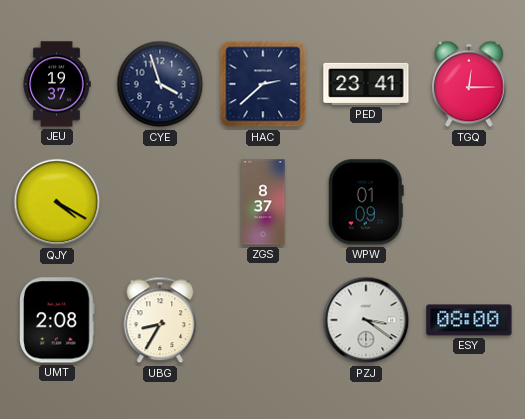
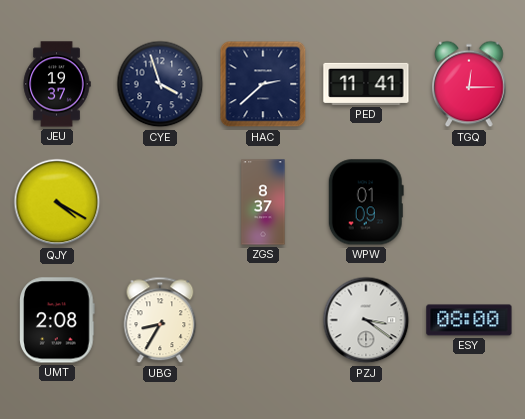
PED: 23:41 -> 11:41
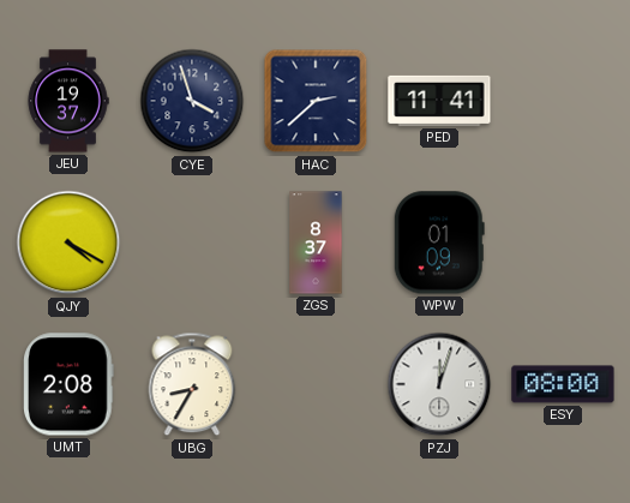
TGQ: 12:15 -> none
PZJ: 3:21 -> 12:03
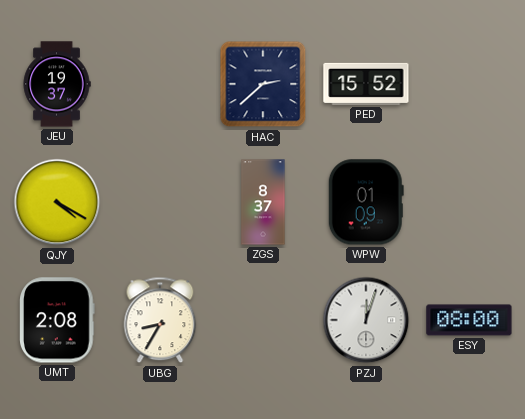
CYE: 3:57 -> none
PED: 11:41 -> 15:52
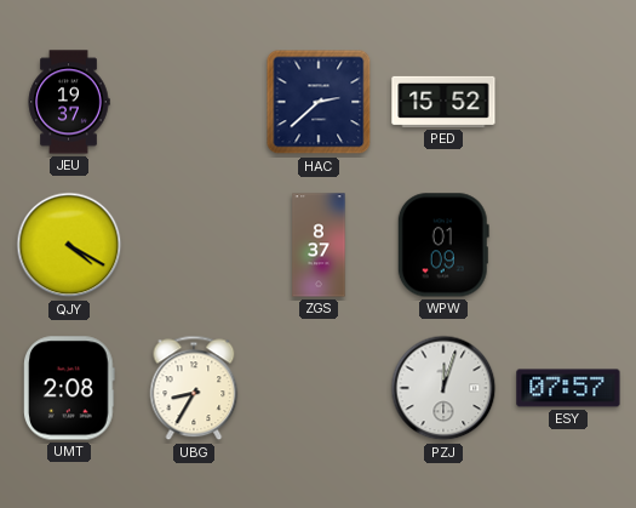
ESY: 08:00 -> 07:57
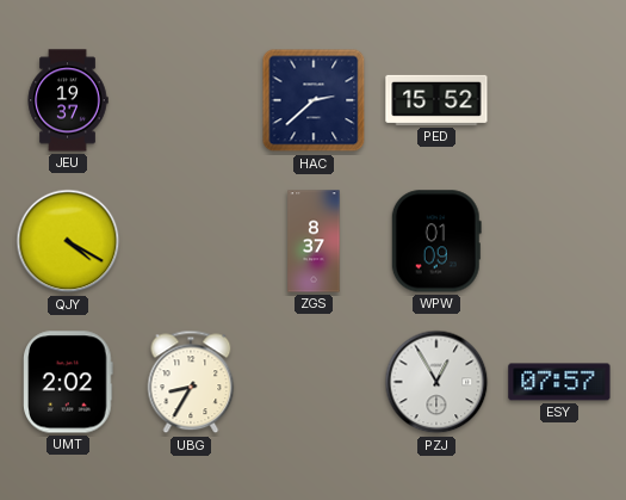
UMT: 2:08 -> 2:02
PZJ: 12:03 -> 12:55
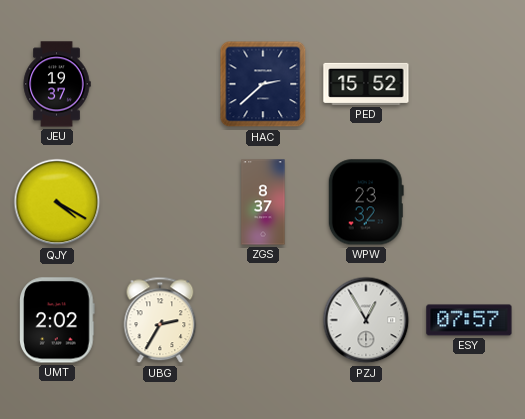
WPW: 01:09 -> 23:32
UBG: 8:35 -> 2:35
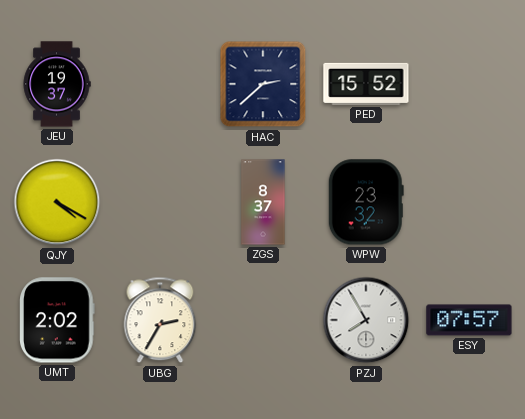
PZJ: 12:55 -> 7:55
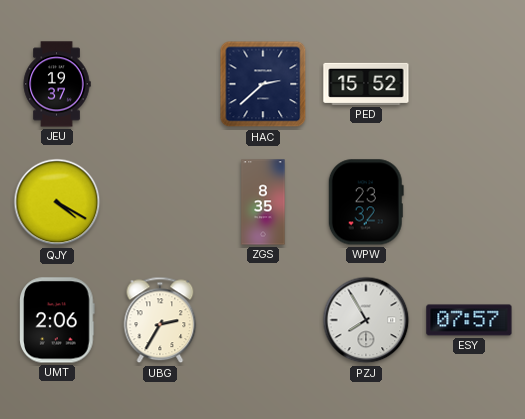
ZGS: 8:37 -> 8:35
UMT: 2:02 -> 2:06
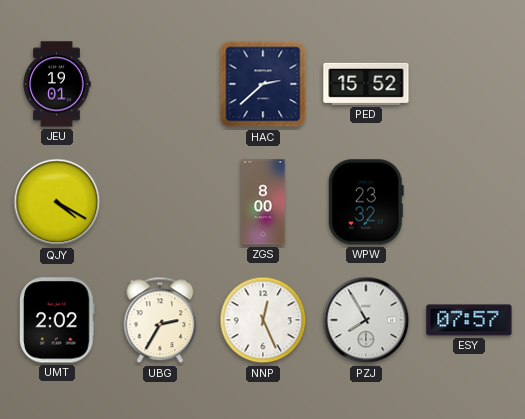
JEU: 19:37 -> 19:01
ZGS: 8:35 -> 8:00
UMT: 2:06 -> 2:02
NNP: none -> 12:26
